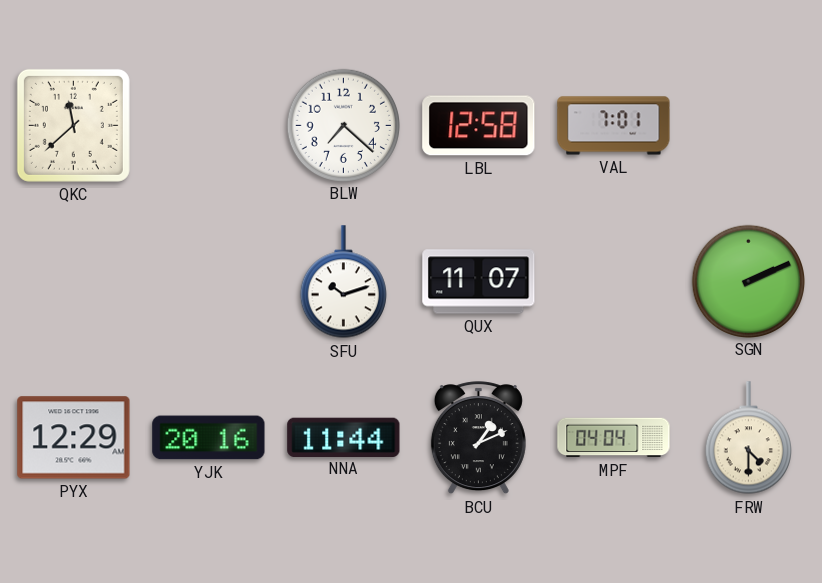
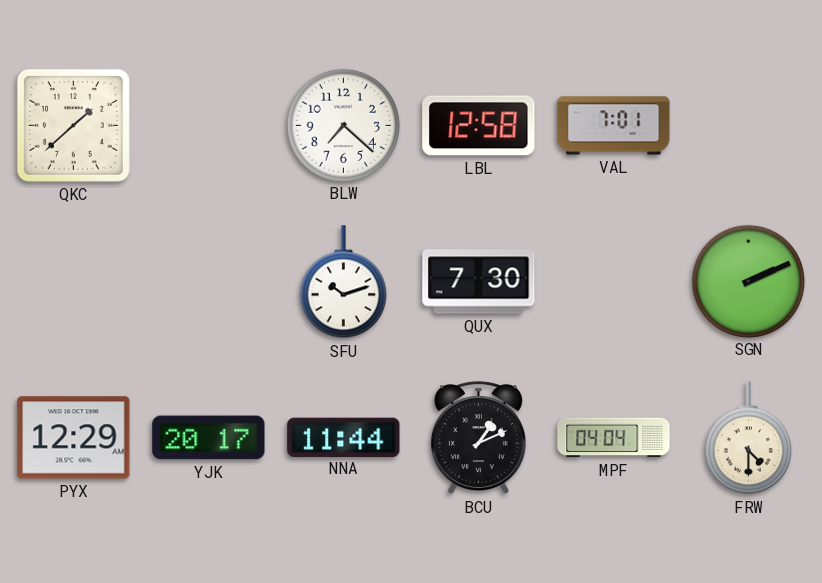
QKC: 11:38 -> 1:38
QUX: 11:07 -> 7:30
YJK: 20:16 -> 20:17
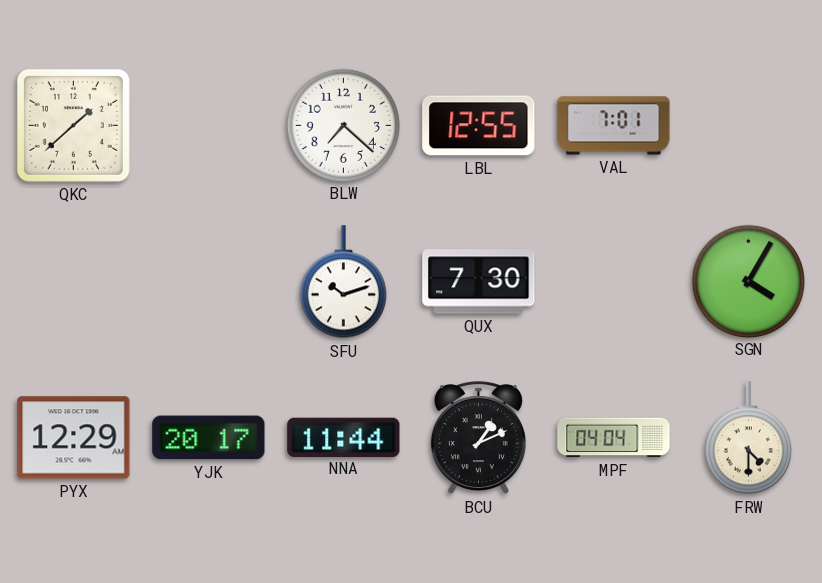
LBL: 12:58 -> 12:55
SGN: 2:11 -> 4:05
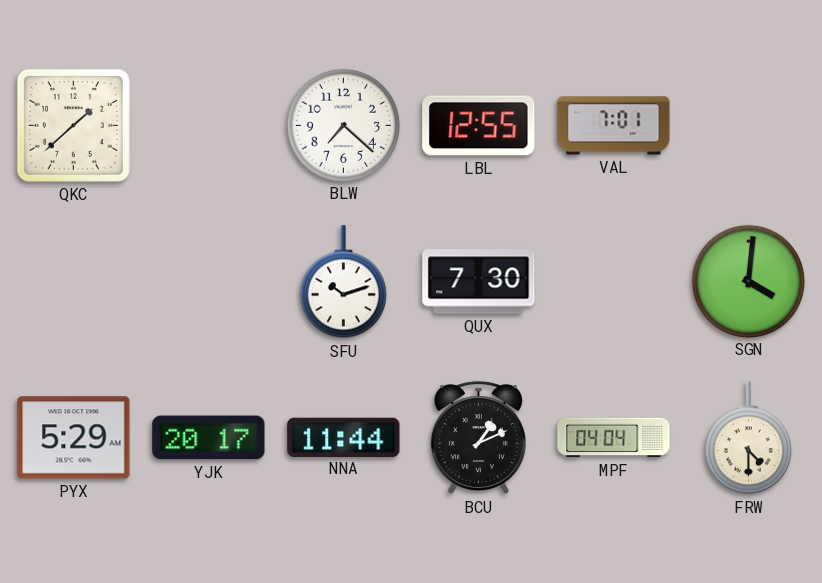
SGN: 4:05 -> 4:01
PYX: 12:29 -> 5:29
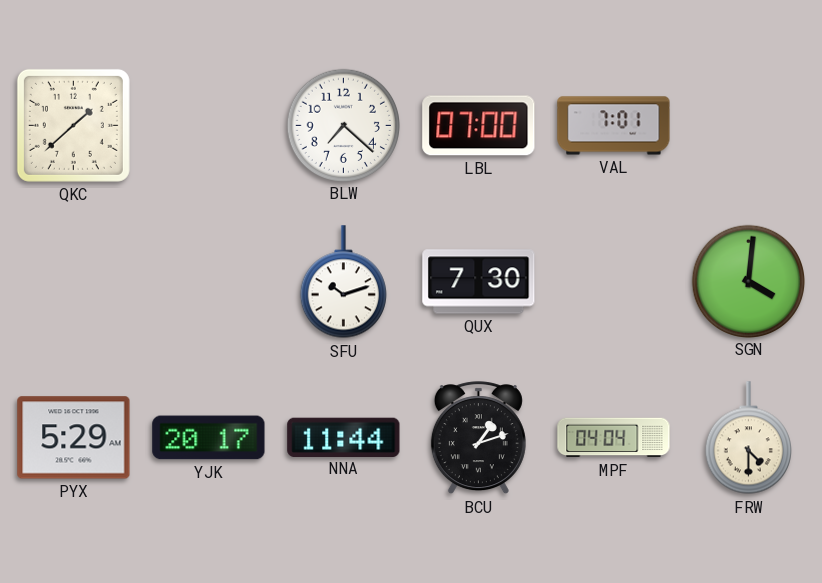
LBL: 12:55 -> 07:00
BCU: 1:11 -> 1:12
